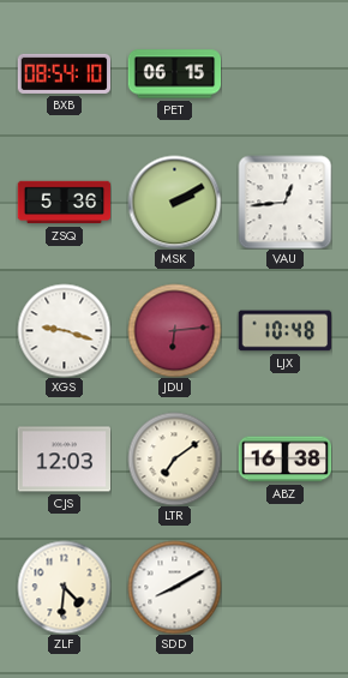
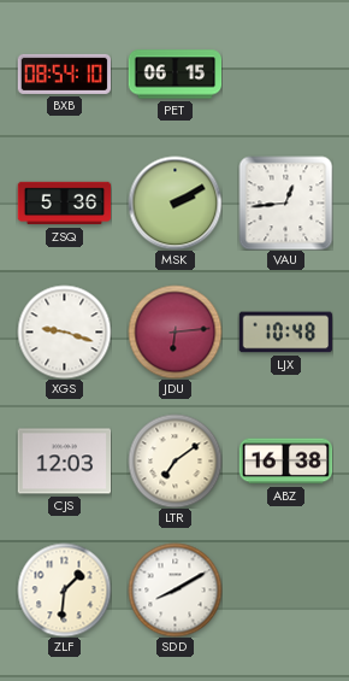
ZLF: 4:31 -> 1:31
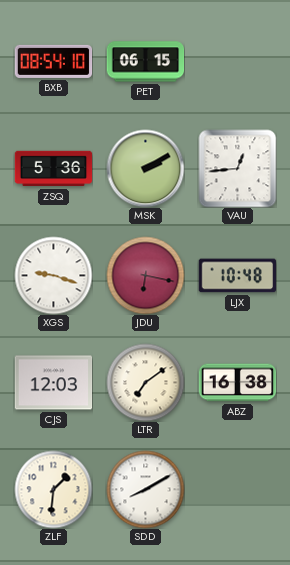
JDU: 6:14 -> 6:17
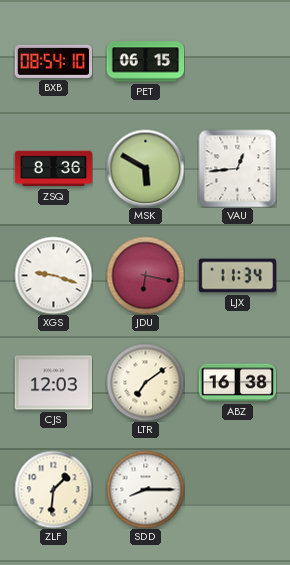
ZSQ: 5:36 -> 8:36
MSK: 2:10 -> 5:50
LJX: 10:48 -> 11:34
SDD: 8:10 -> 8:15
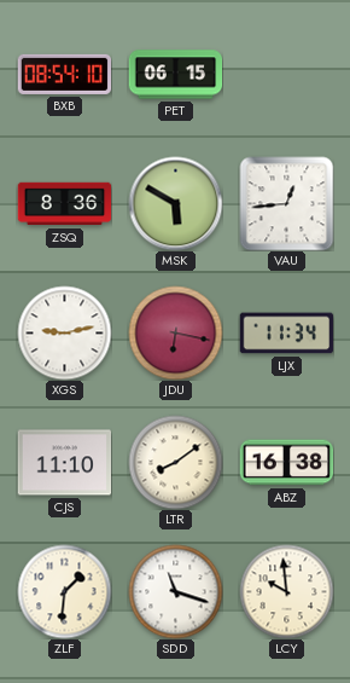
XGS: 9:18 -> 9:13
CJS: 12:03 -> 11:10
LTR: 7:09 -> 8:09
SDD: 8:15 -> 11:18
LCY: none -> 9:59
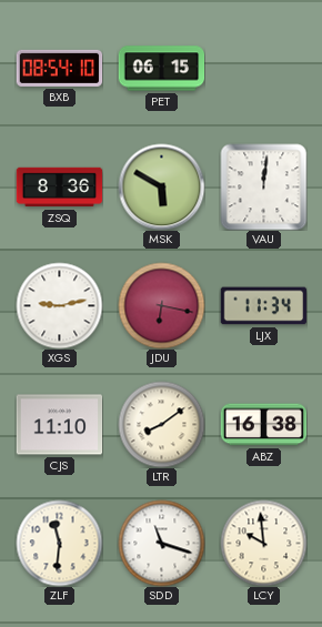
VAU: 12:44 -> 12:01
ZLF: 1:31 -> 11:31
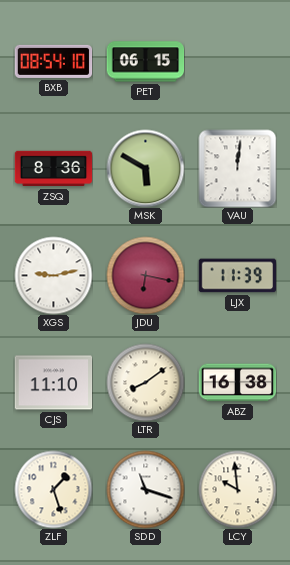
LJX: 11:34 -> 11:39
ZLF: 11:31 -> 1:27
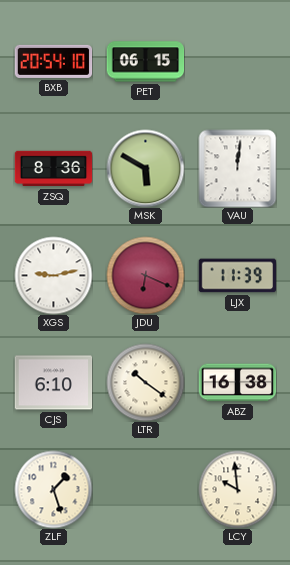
BXB: 08:54 -> 20:54
JDU: 6:17 -> 6:19
CJS: 11:10 -> 6:10
LTR: 8:09 -> 10:21
SDD: 11:18 -> none
